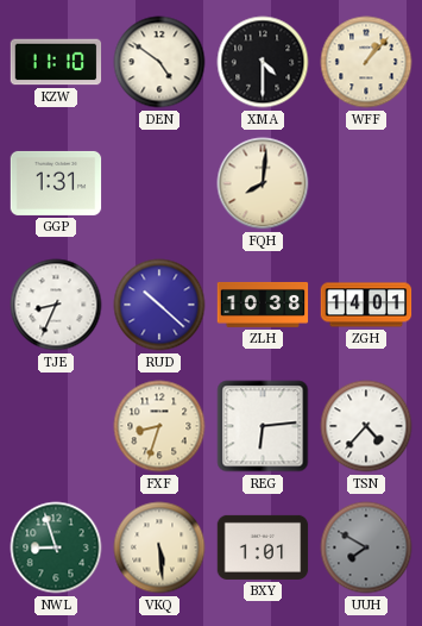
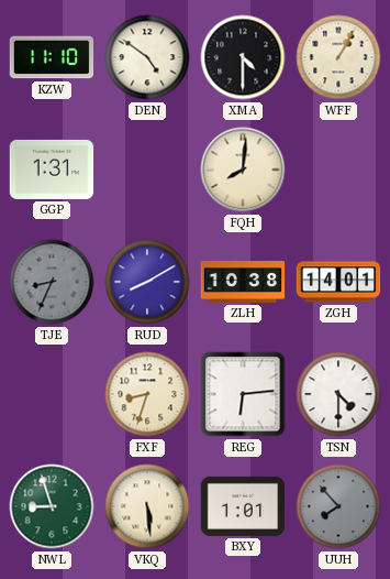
WFF: 1:07 -> 1:05
TJE dial: white -> grey
RUD: 10:22 -> 8:10
TSN: 4:37 -> 4:30
UUH: 7:50 -> 7:53
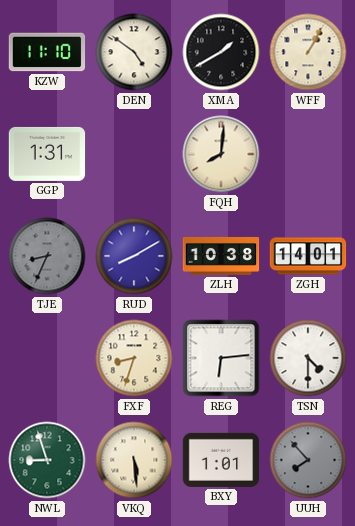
XMA: 4:30 -> 1:40
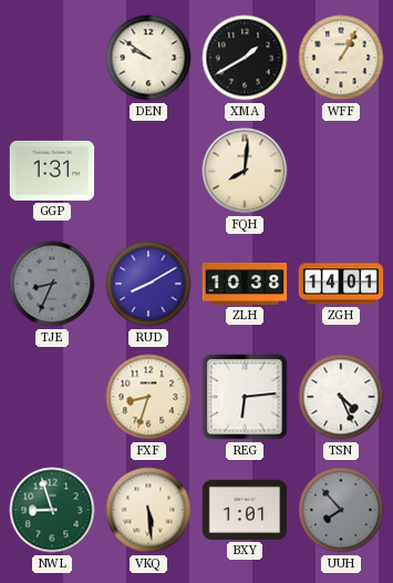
KZW: 11:10 -> none
DEN: 4:51 -> 9:51
TSN: 4:30 -> 4:26
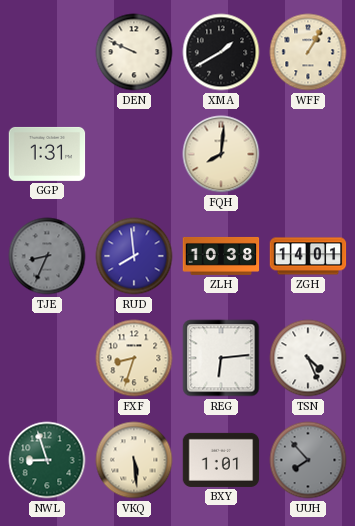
DEN: 9:51 -> 9:49
RUD: 8:10 -> 7:59
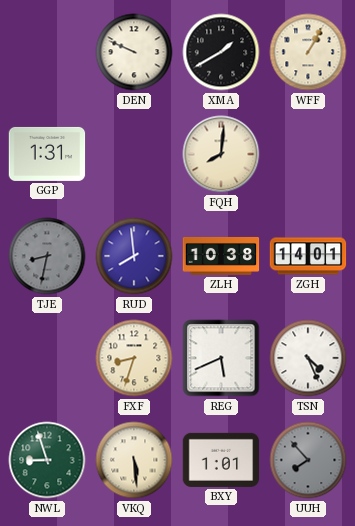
TJE: 8:34 -> 8:32
REG: 6:14 -> 5:41
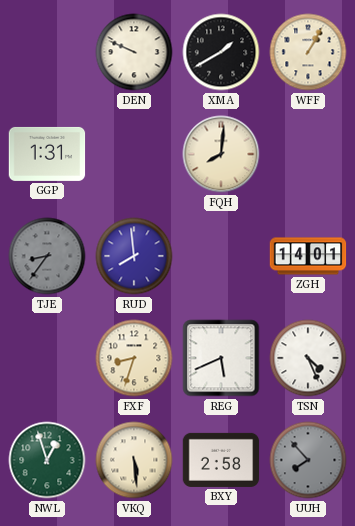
TJE: 8:32 -> 8:36
ZLH: 10:38 -> none
NWL: 8:57 -> 12:57
BXY: 1:01 -> 2:58
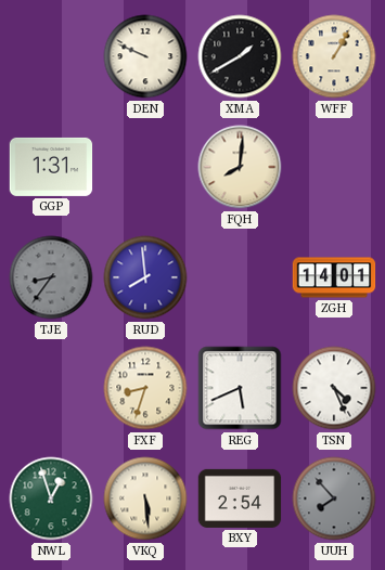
BXY: 2:58 -> 2:54
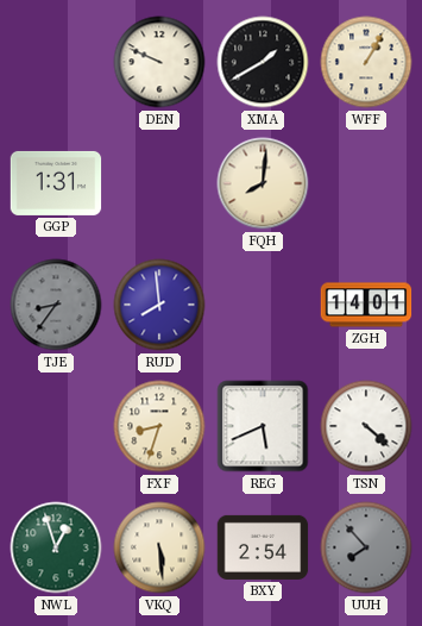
TSN: 4:26 -> 4:22
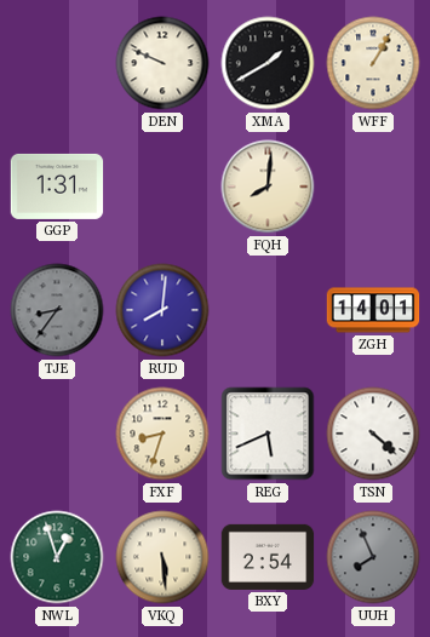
RUD: 7:59 -> 8:01
UUH: 7:53 -> 7:56
